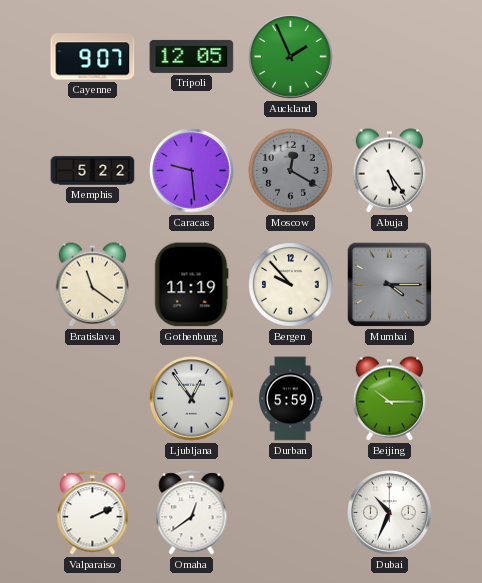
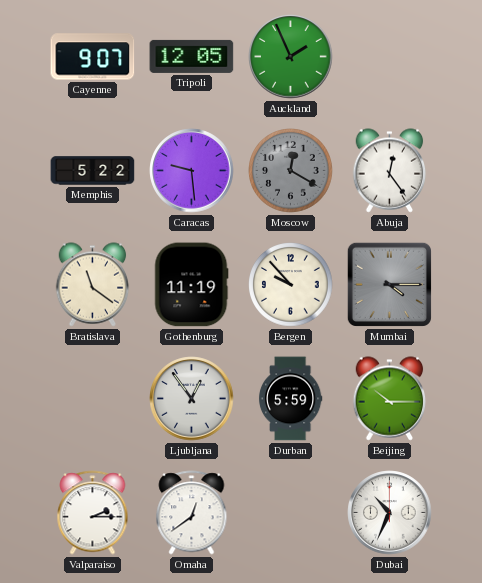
Abuja: 5:24 -> 12:24
Valparaiso: 2:11 -> 2:15
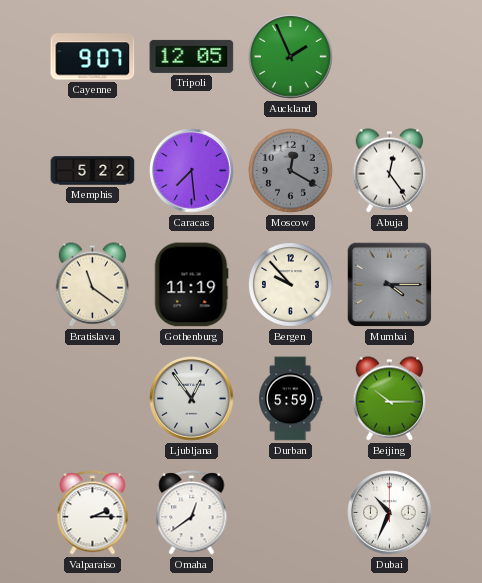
Caracas: 9:29 -> 7:29
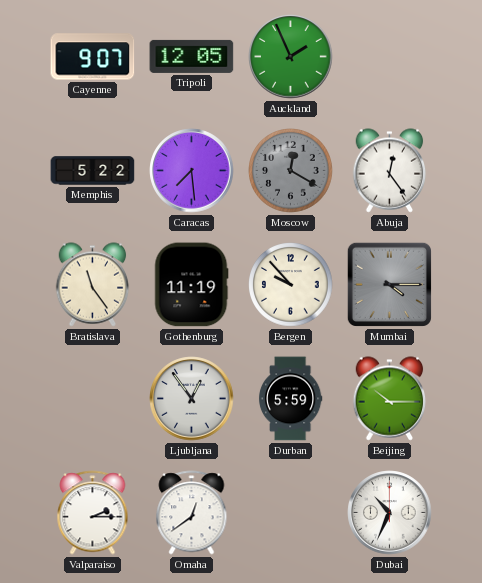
Bratislava: 11:21 -> 11:24
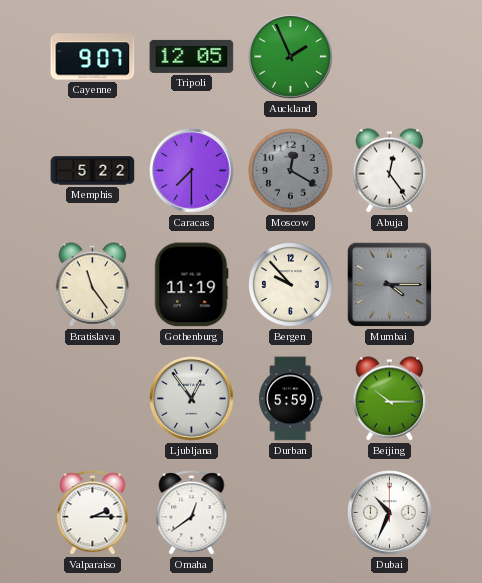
Caracas: 7:29 -> 7:30
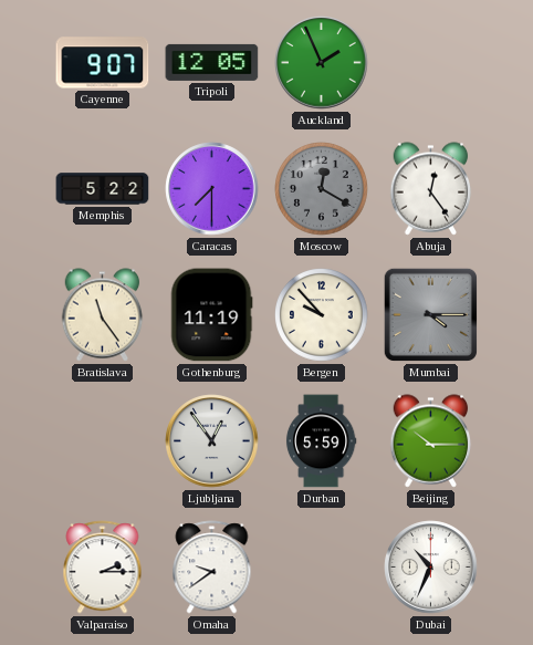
Omaha: 12:39 -> 9:39
